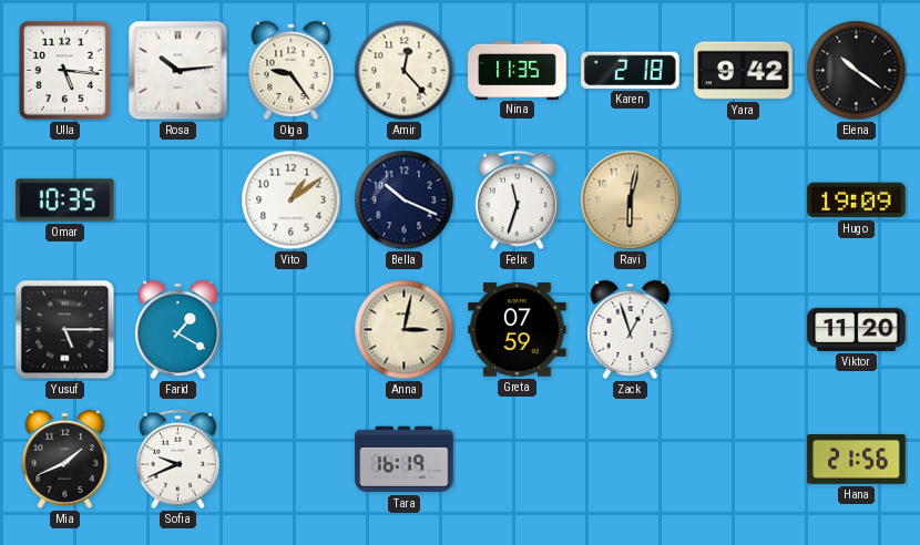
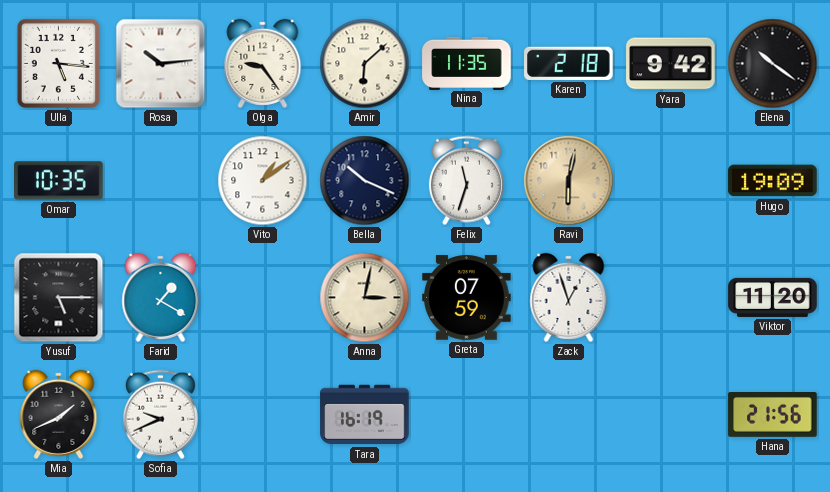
Amir: 12:23 -> 6:08
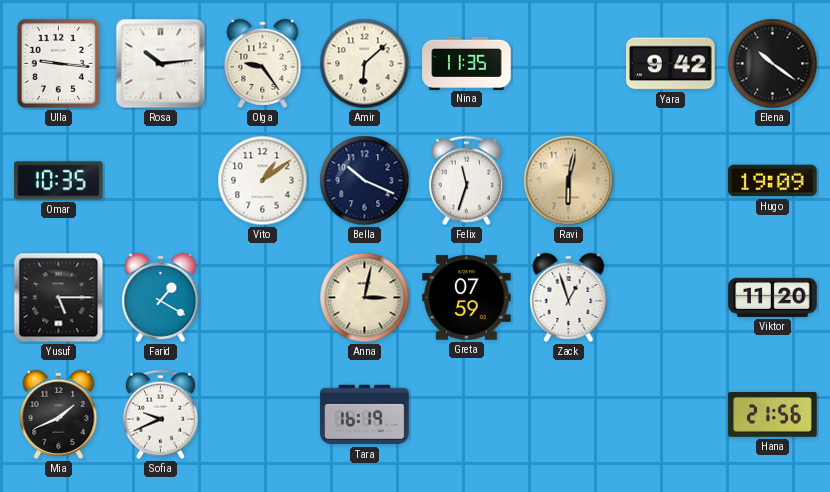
Ulla: 5:16 -> 9:16
Karen: 2:18 -> none
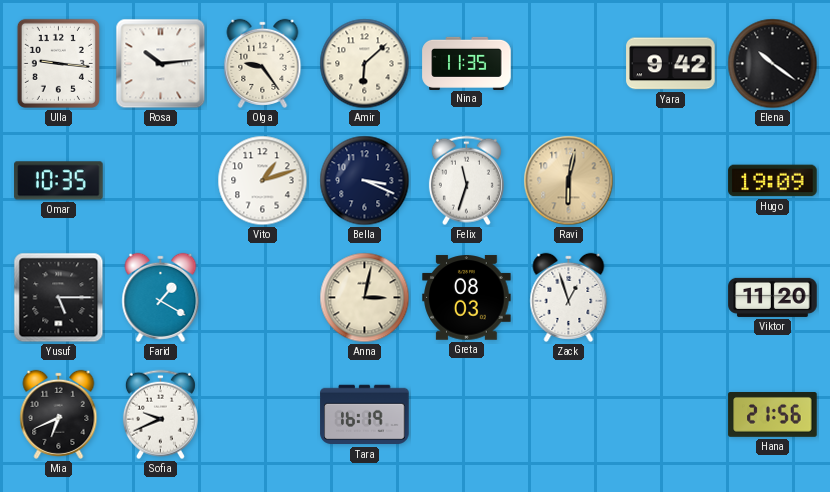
Vito: 1:09 -> 1:12
Bella: 10:19 -> 3:19
Greta: 07:59 -> 08:03
Mia: 1:41 -> 6:41
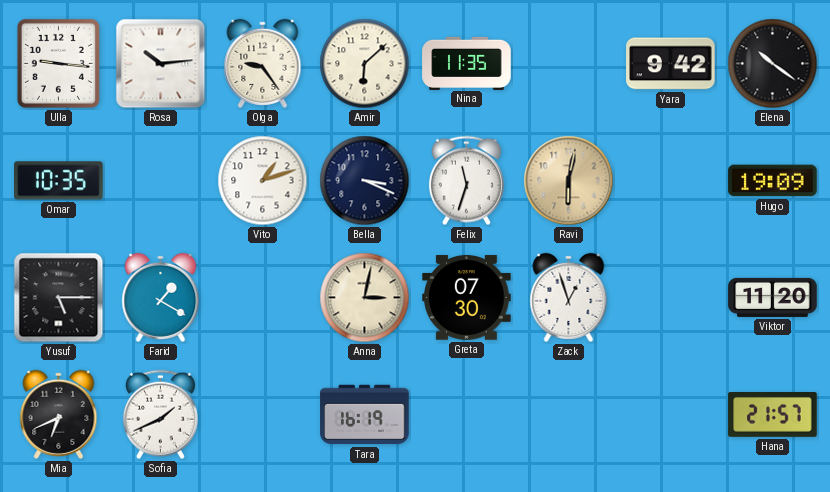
Greta: 08:03 -> 07:30
Sofia: 9:41 -> 1:41
Hana: 21:56 -> 21:57
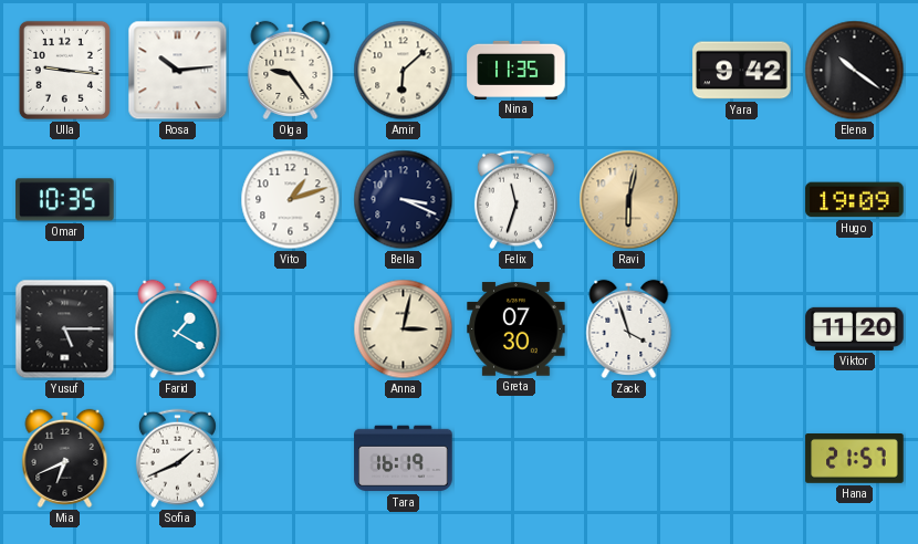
Zack: 12:57 -> 3:57
